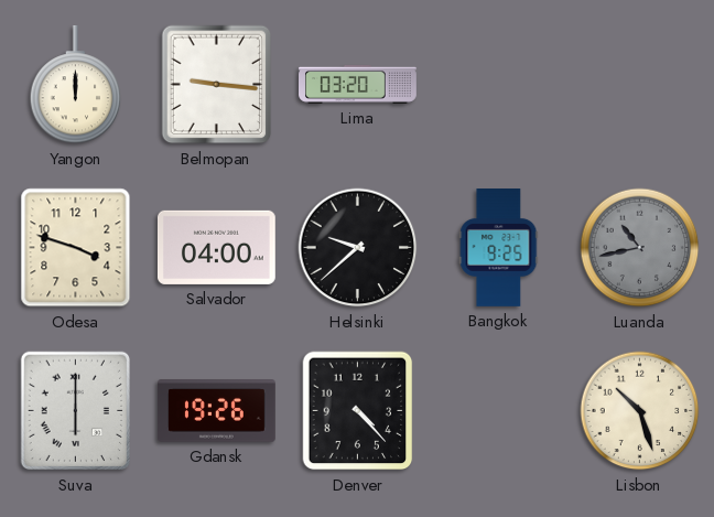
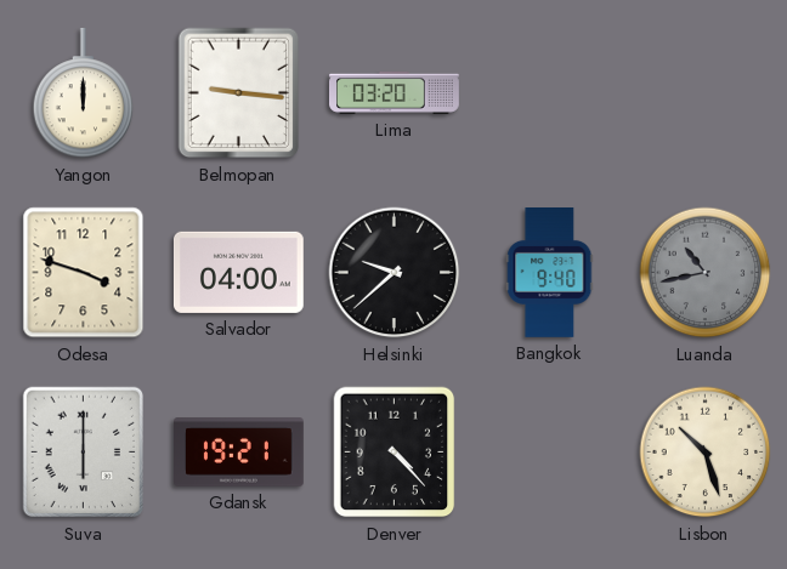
Bangkok: 9:25 -> 9:40
Gdansk: 19:26 -> 19:21
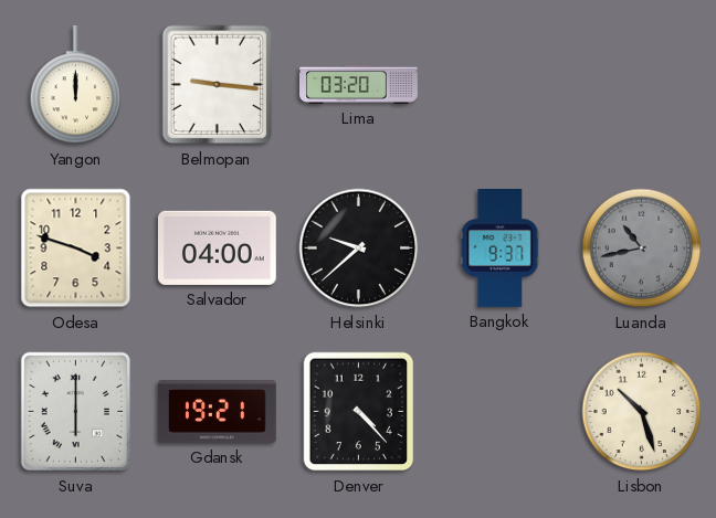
Bangkok: 9:40 -> 9:37
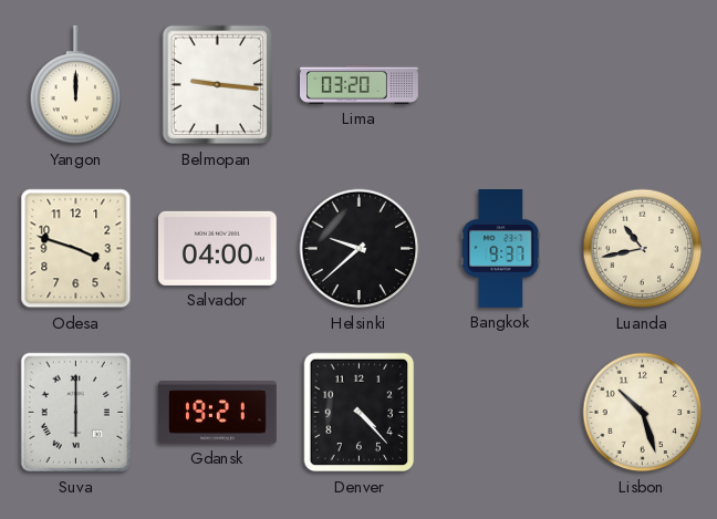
Luanda dial: grey -> cream
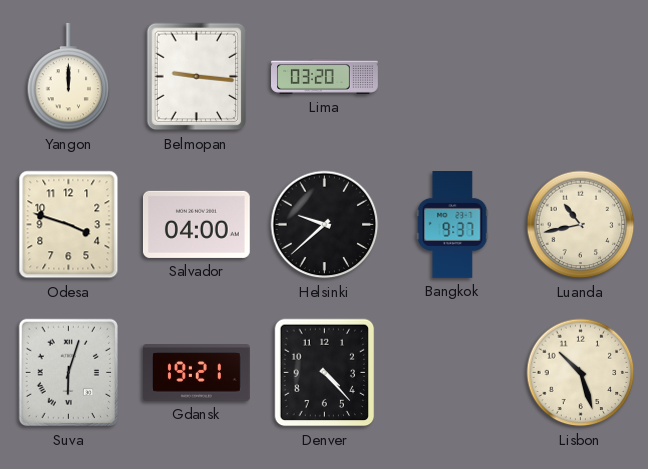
Suva: 6:00 -> 6:03
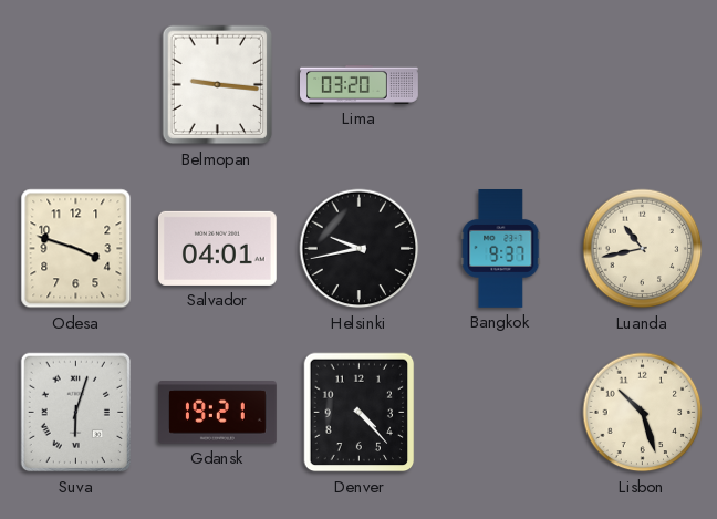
Yangon: 12:00 -> none
Salvador: 04:00 -> 04:01
Helsinki: 9:38 -> 9:43
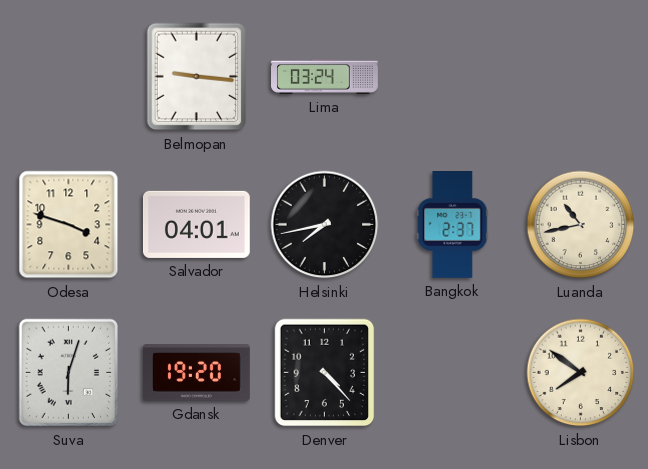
Lima: 03:20 -> 03:24
Helsinki: 9:43 -> 7:43
Bangkok: 9:37 -> 2:37
Gdansk: 19:21 -> 19:20
Lisbon: 10:27 -> 7:51
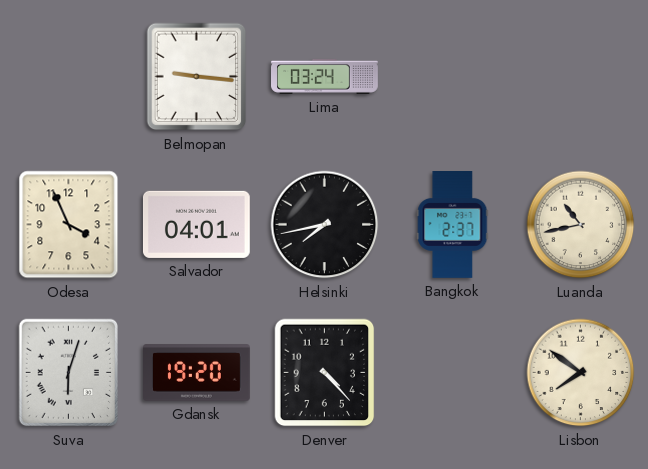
Odesa: 3:48 -> 3:56
